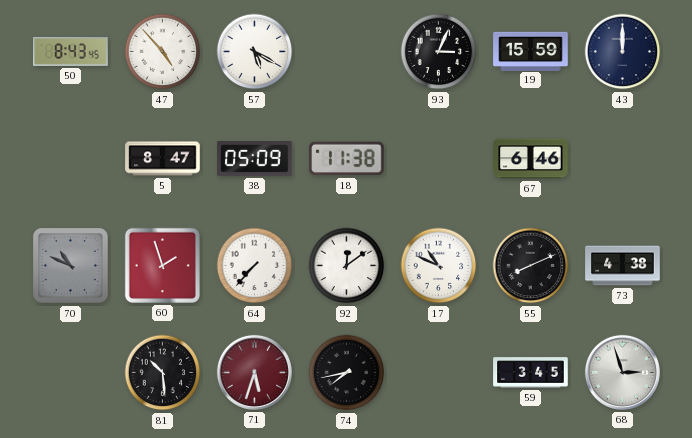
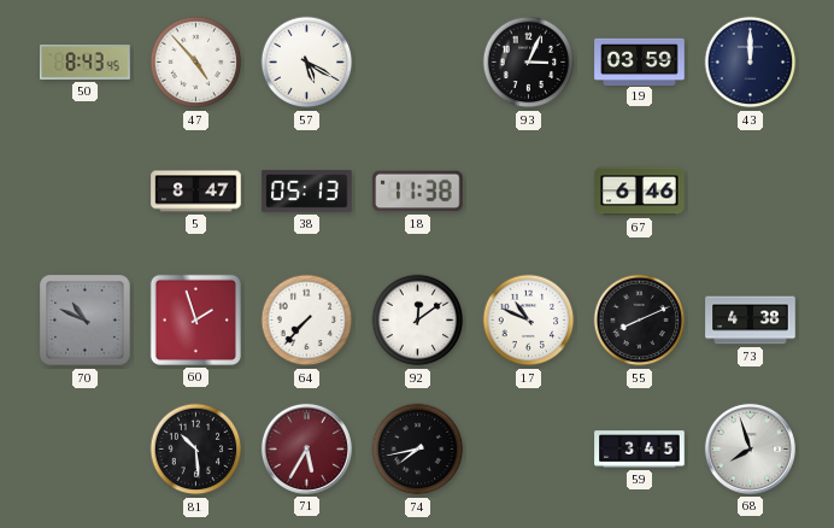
19: 15:59 -> 03:59
38: 05:09 -> 05:13
71: 5:33 -> 5:35
68: 2:57 -> 7:57
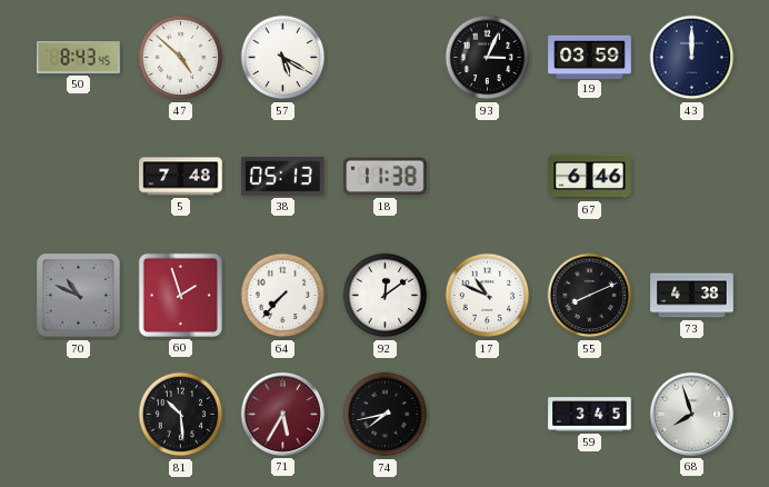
47: 4:53 -> 4:52
5: 8:47 -> 7:48
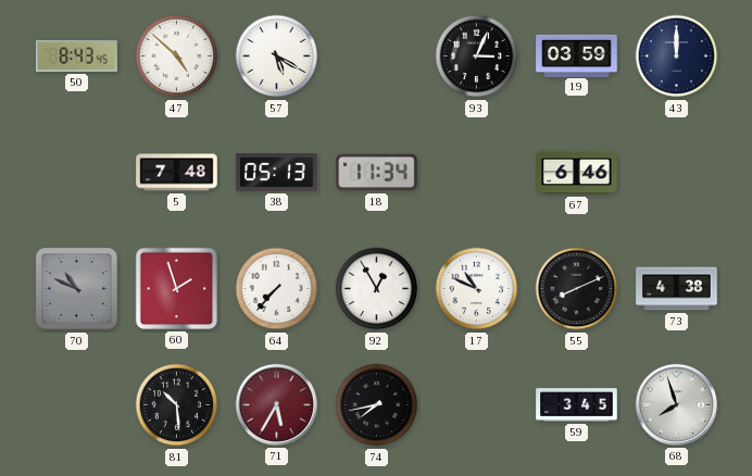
18: 11:38 -> 11:34
92: 12:09 -> 12:55
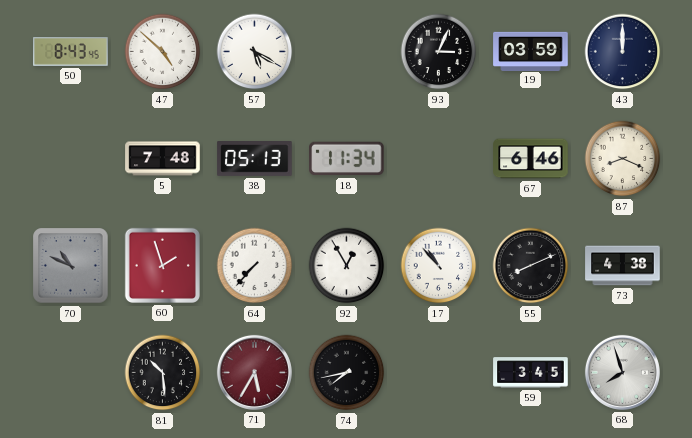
87: none -> 8:19
17: 10:49 -> 10:53
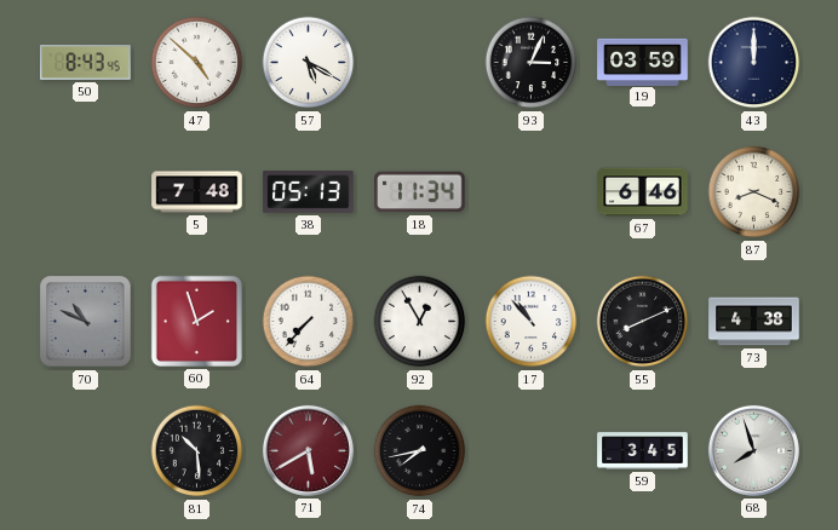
71: 5:35 -> 5:40
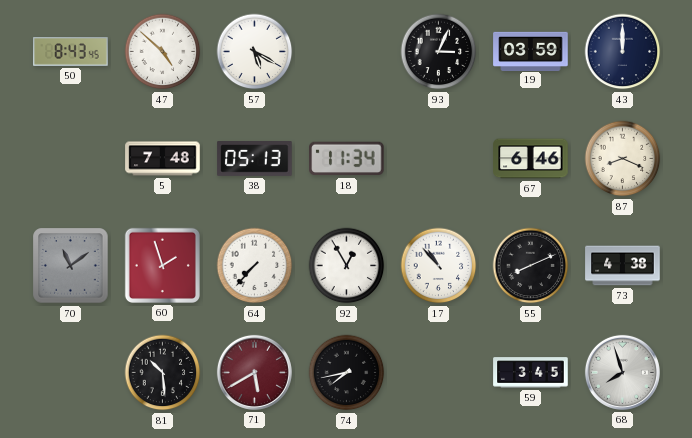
70: 10:49 -> 11:09
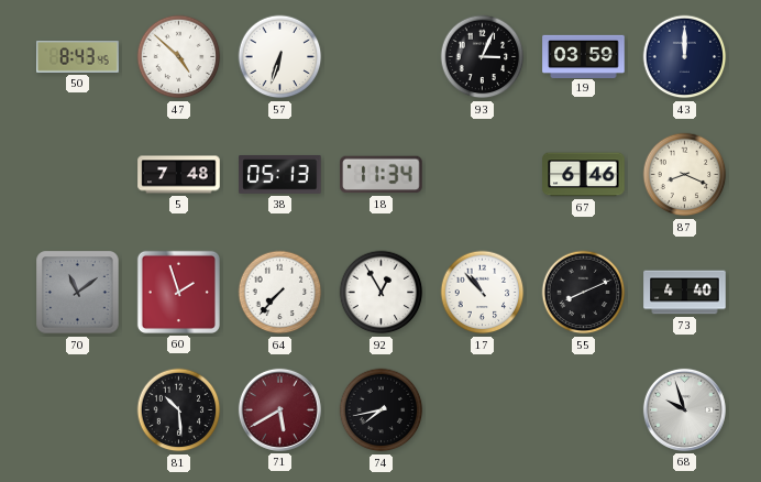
57: 5:20 -> 6:33
73: 4:38 -> 4:40
59: 3:45 -> none
68: 7:57 -> 9:57
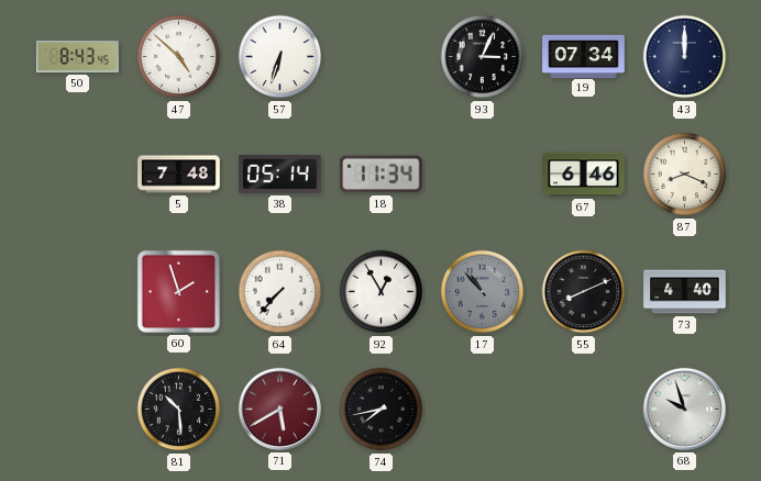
19: 03:59 -> 07:34
38: 05:13 -> 05:14
70: 11:09 -> none
17 dial: white -> grey
